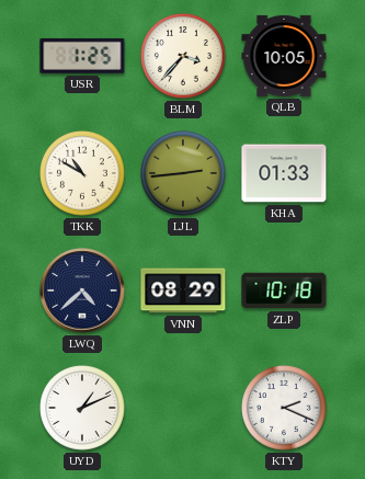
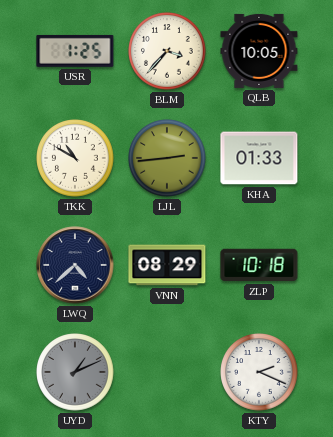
UYD dial: white -> grey
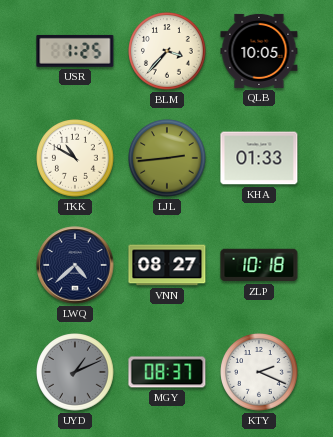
VNN: 08:29 -> 08:27
MGY: none -> 08:37
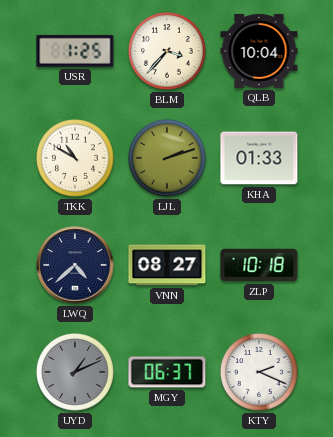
QLB: 10:05 -> 10:04
LJL: 2:44 -> 2:12
MGY: 08:37 -> 06:37
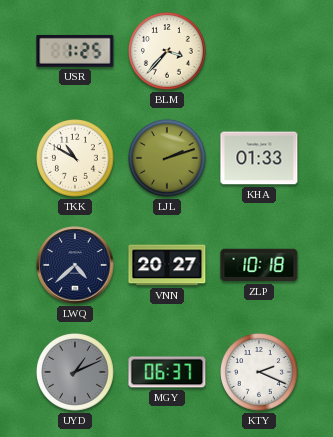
QLB: 10:04 -> none
VNN: 08:27 -> 20:27
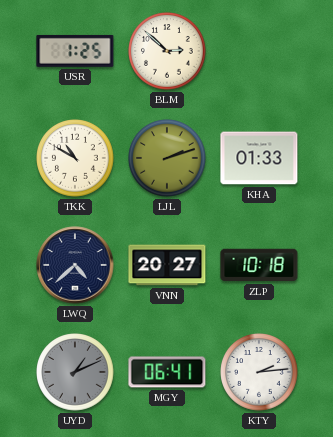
BLM: 3:37 -> 2:52
MGY: 06:37 -> 06:41
KTY: 2:19 -> 2:14
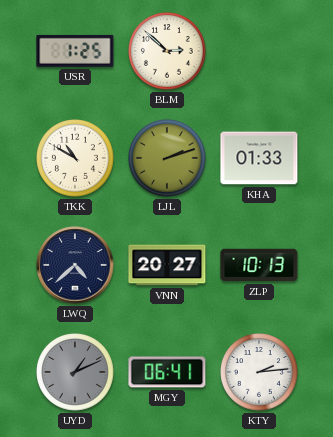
ZLP: 10:18 -> 10:13
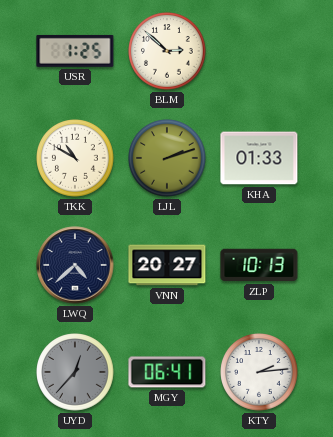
UYD: 1:11 -> 12:37
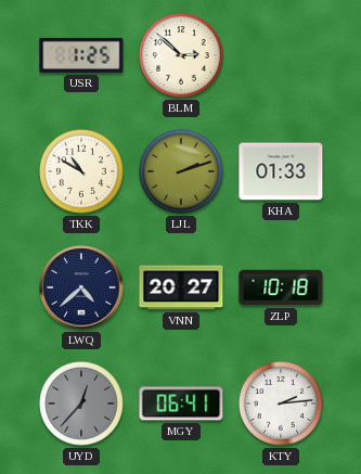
ZLP: 10:13 -> 10:18
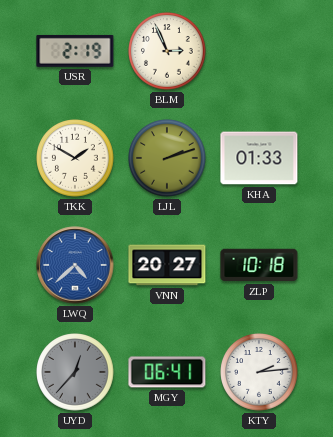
USR: 1:25 -> 2:19
BLM: 2:52 -> 2:56
TKK: 10:50 -> 1:50
LWQ dial: navy -> blue
